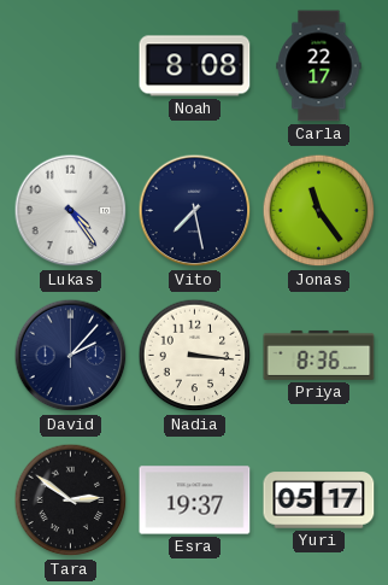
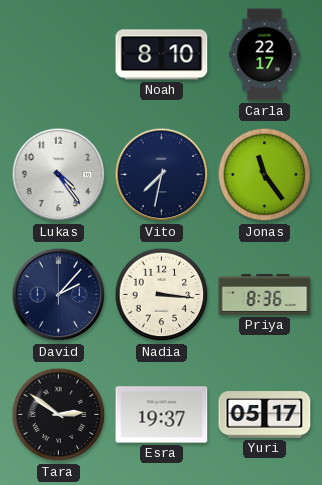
Noah: 8:08 -> 8:10
Vito: 7:28 -> 7:32
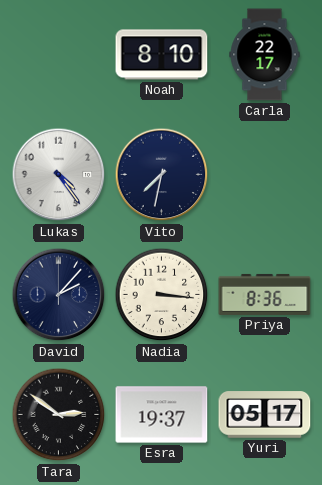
Jonas: 11:24 -> none
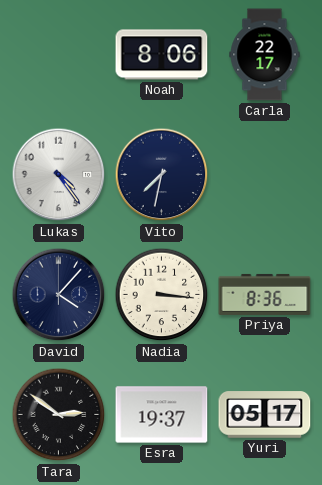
Noah: 8:10 -> 8:06
David: 2:07 -> 4:07
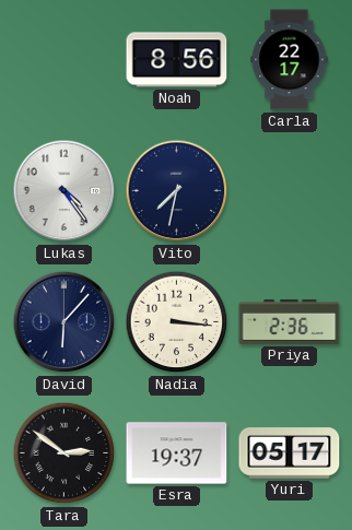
Noah: 8:06 -> 8:56
David: 4:07 -> 6:07
Priya: 8:36 -> 2:36
